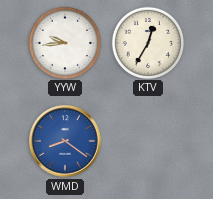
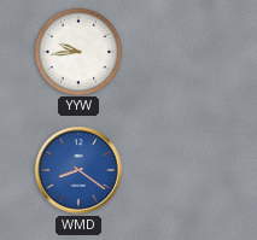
KTV: 12:35 -> none
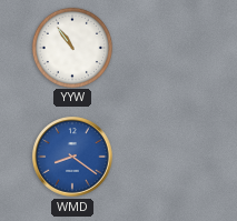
YYW: 9:44 -> 10:54
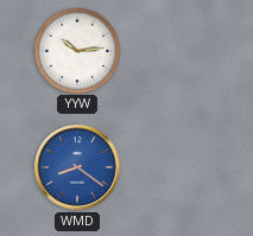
YYW: 10:54 -> 10:14
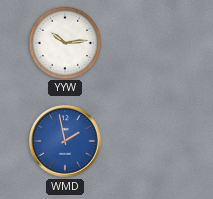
WMD: 8:21 -> 1:58
